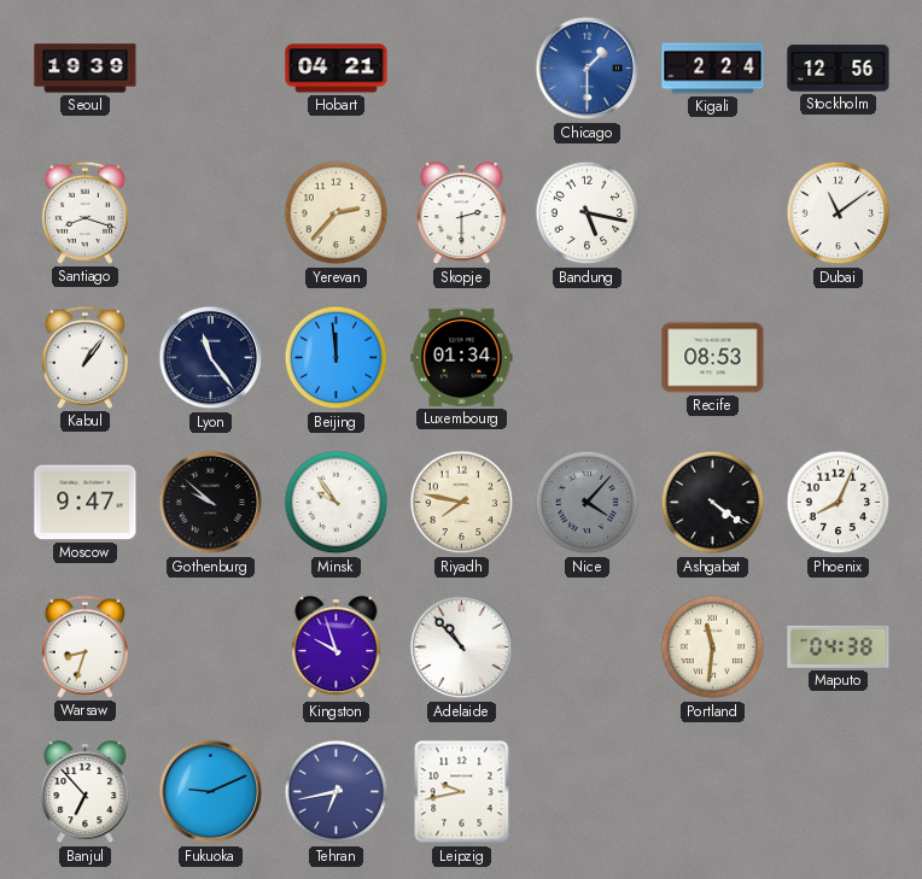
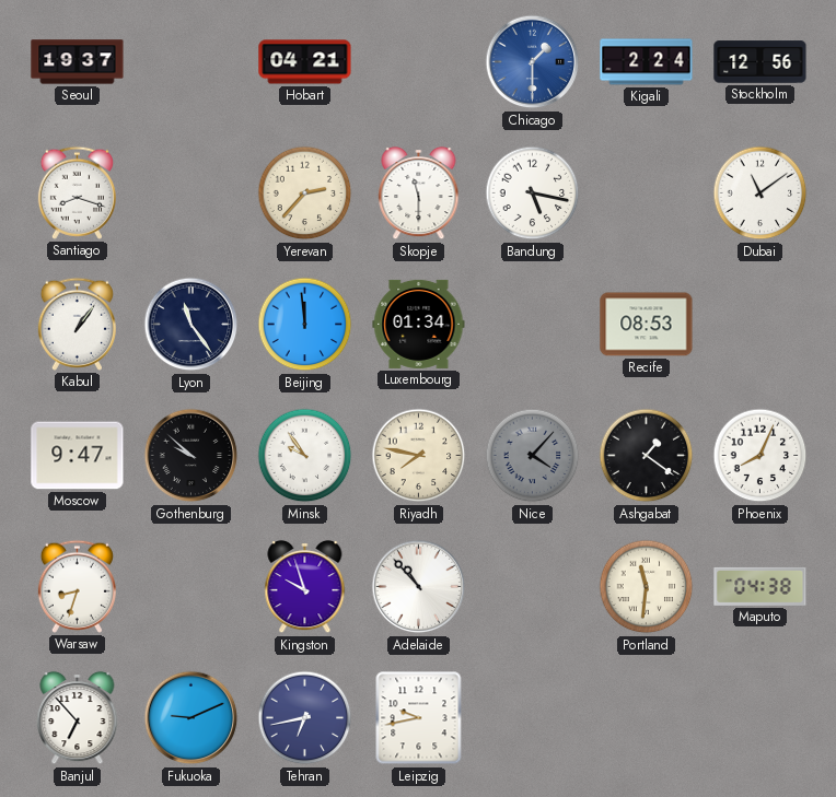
Seoul: 19:39 -> 19:37
Skopje: 2:30 -> 11:30
Ashgabat: 4:21 -> 1:21
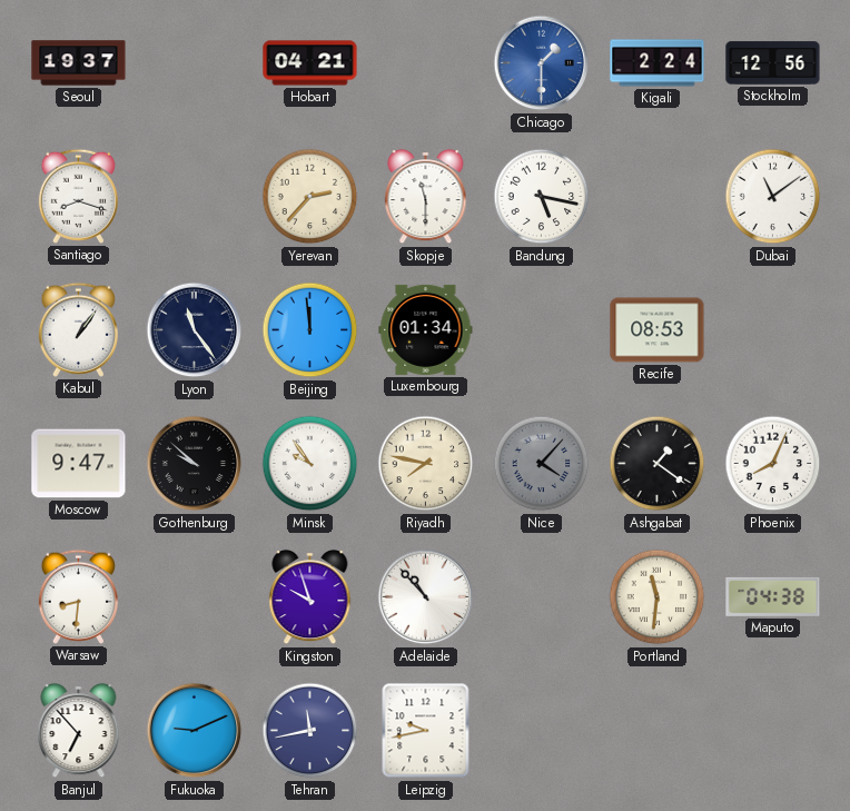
Warsaw: 8:33 -> 8:31
Tehran: 6:43 -> 11:43
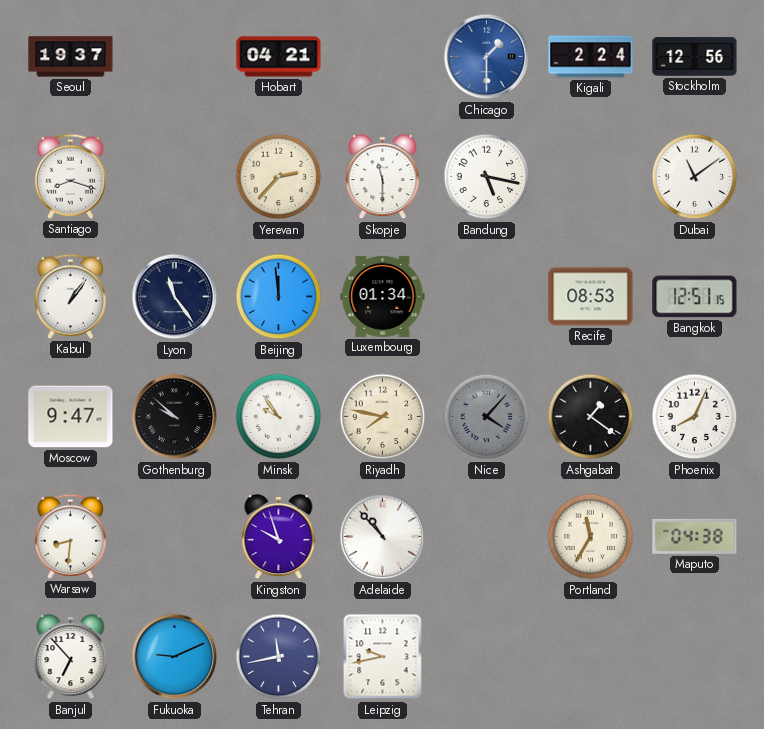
Bangkok: none -> 12:51
Portland: 11:31 -> 11:35
